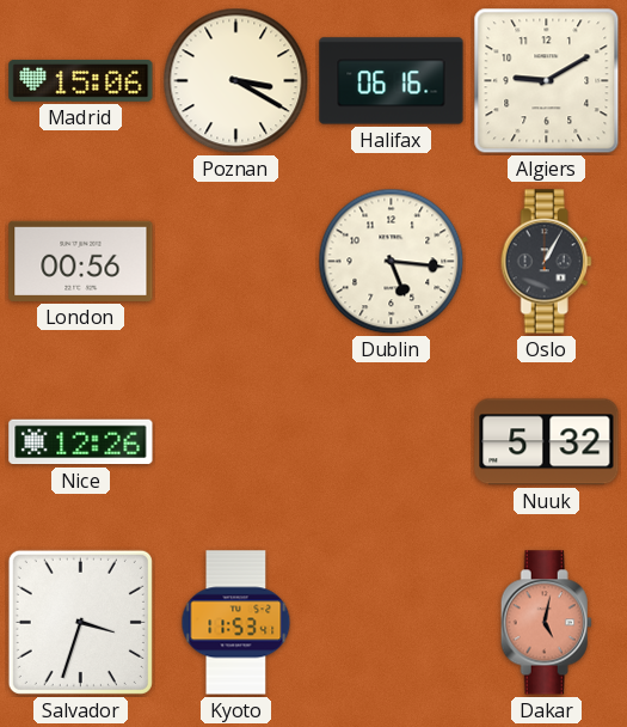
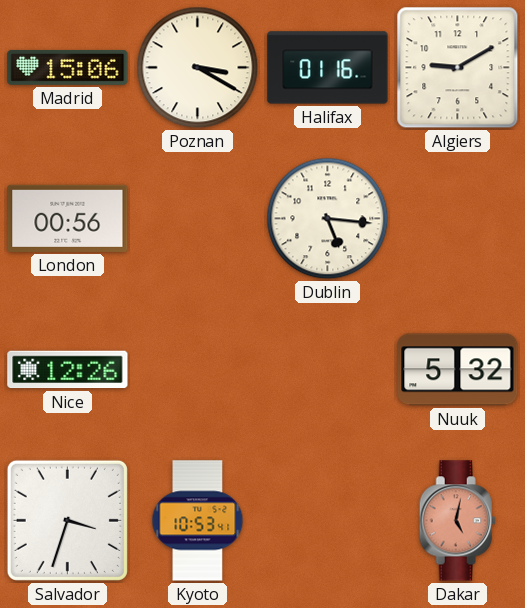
Halifax: 06:16 -> 01:16
Oslo: 1:05 -> none
Kyoto: 11:53 -> 10:53
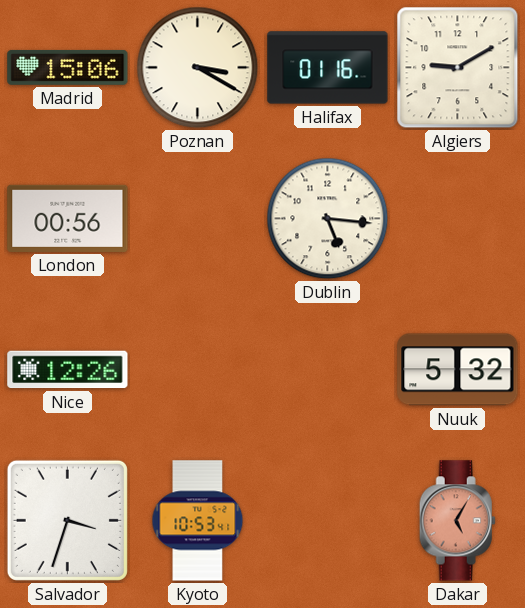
Dakar: 5:02 -> 5:05
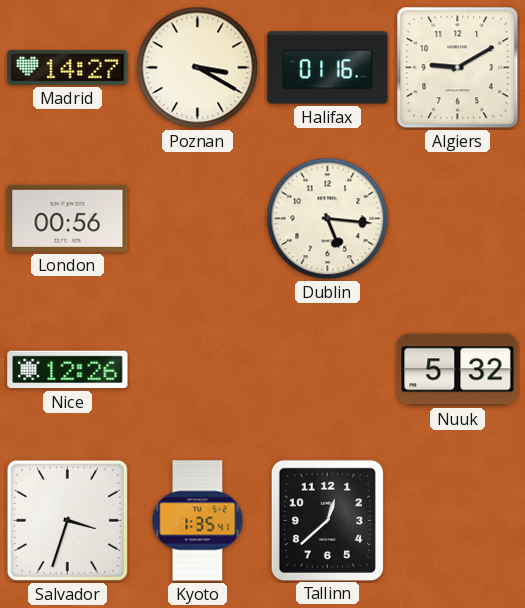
Madrid: 15:06 -> 14:27
Kyoto: 10:53 -> 1:35
Tallinn: none -> 12:38
Dakar: 5:05 -> none
